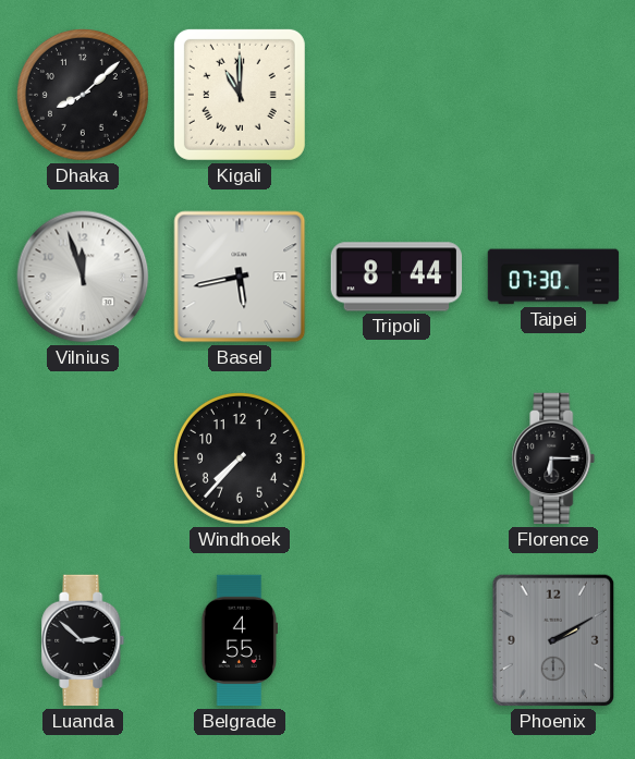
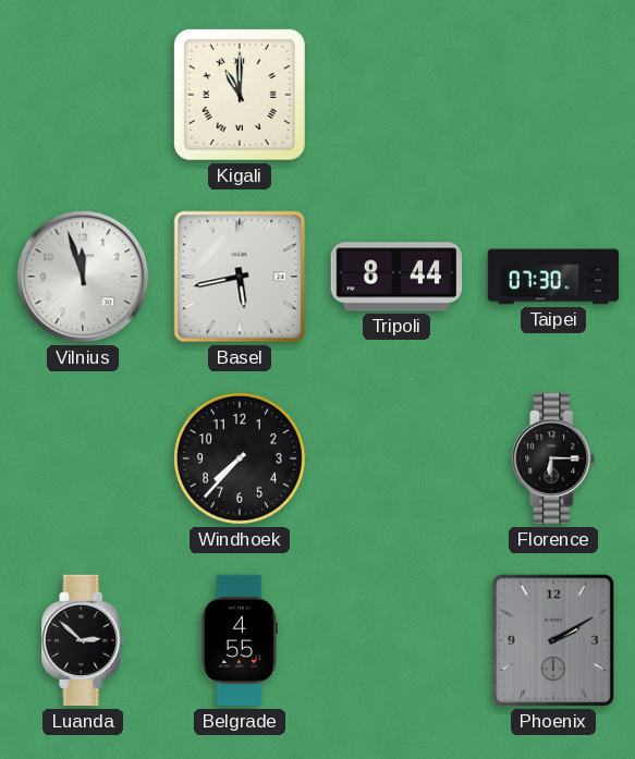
Dhaka: 8:08 -> none
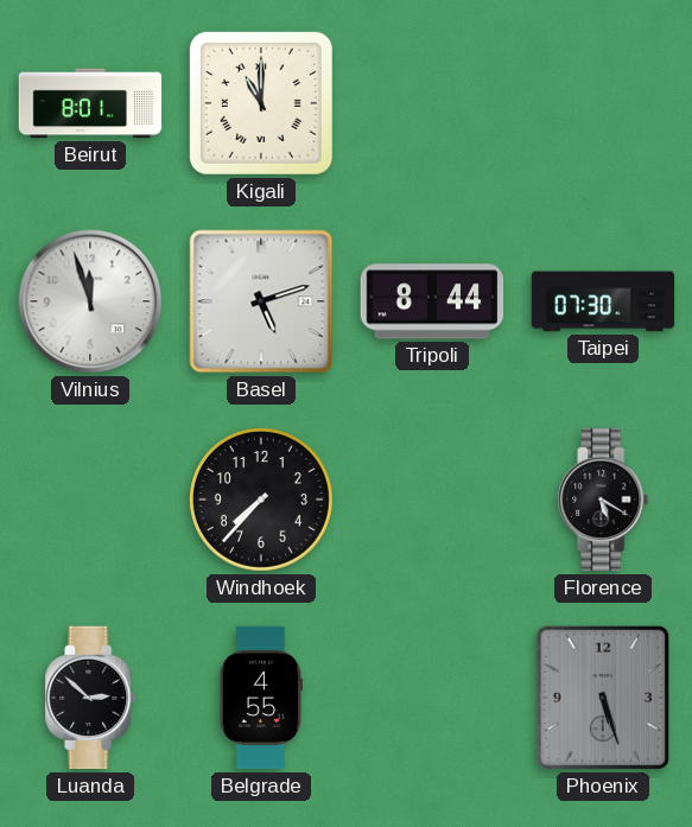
Beirut: none -> 8:01
Basel: 5:43 -> 5:12
Florence: 6:15 -> 5:20
Phoenix: 2:10 -> 5:27
